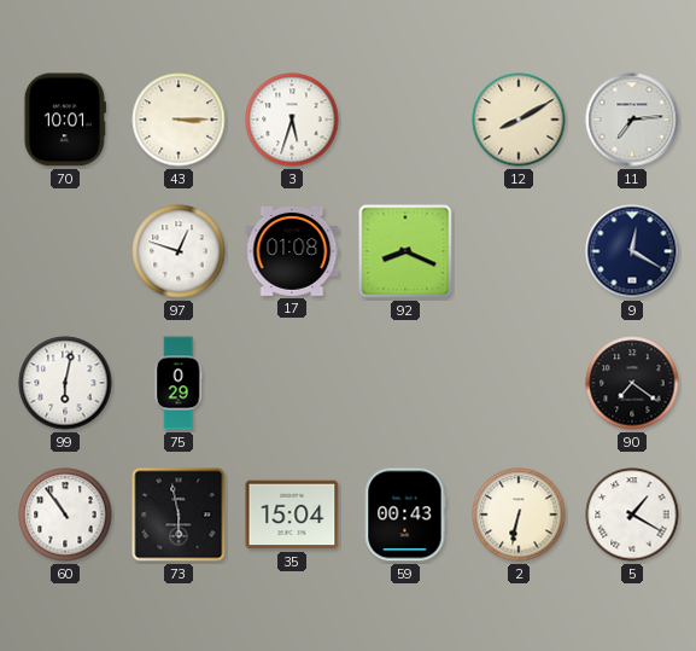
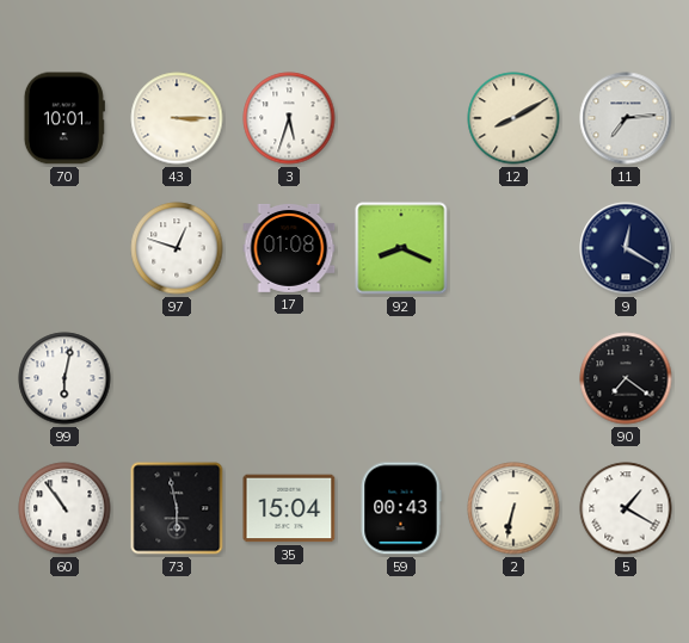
75: 0:29 -> none
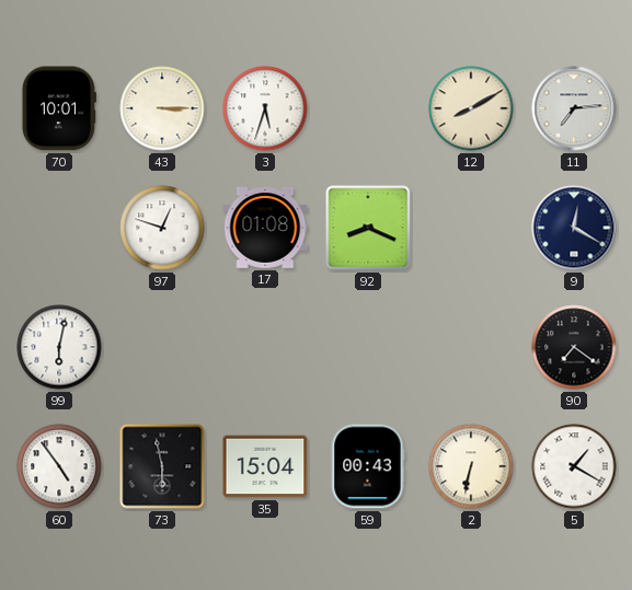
60: 10:54 -> 4:54
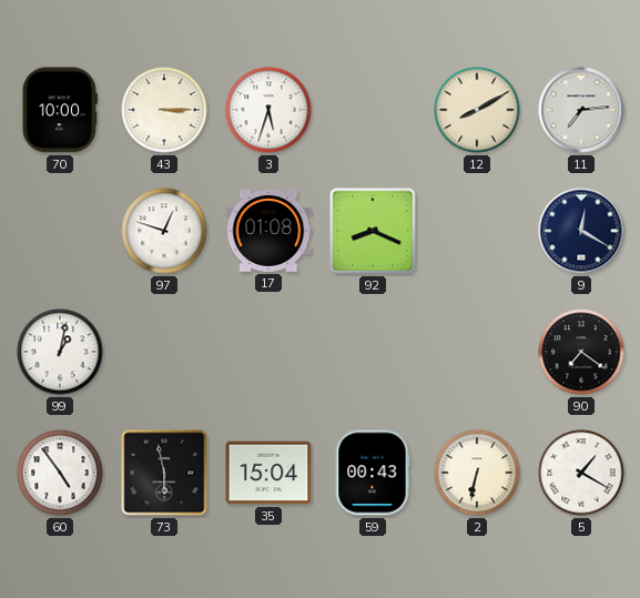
70: 10:01 -> 10:00
99: 6:02 -> 1:02
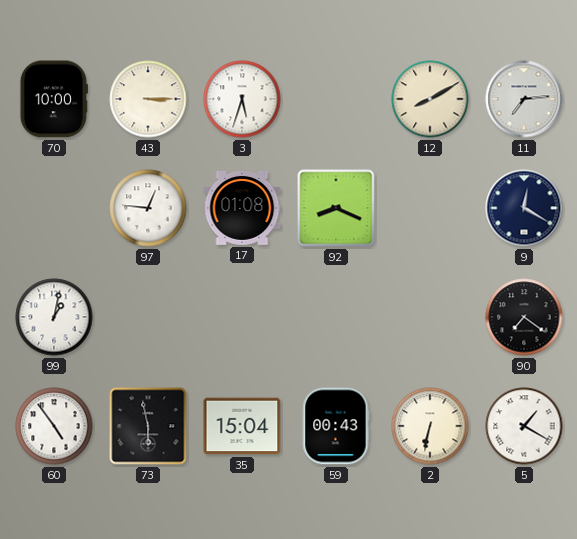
97: 12:48 -> 12:46
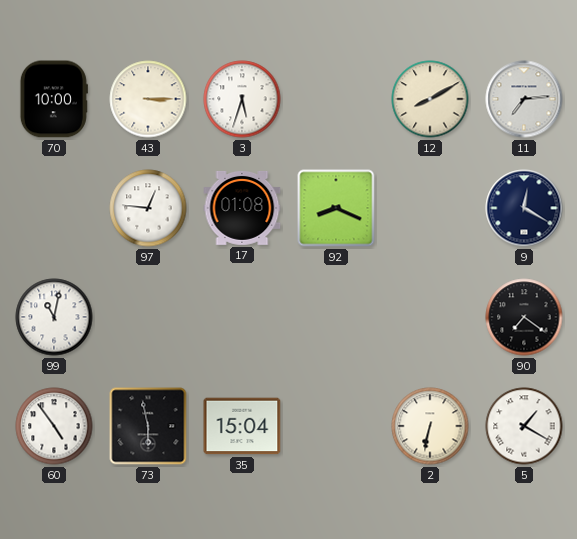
99: 1:02 -> 11:02
59: 00:43 -> none
